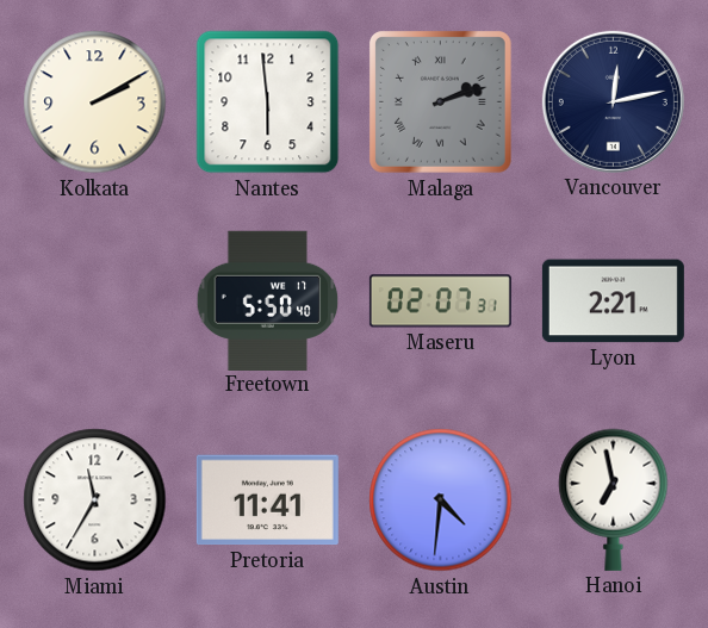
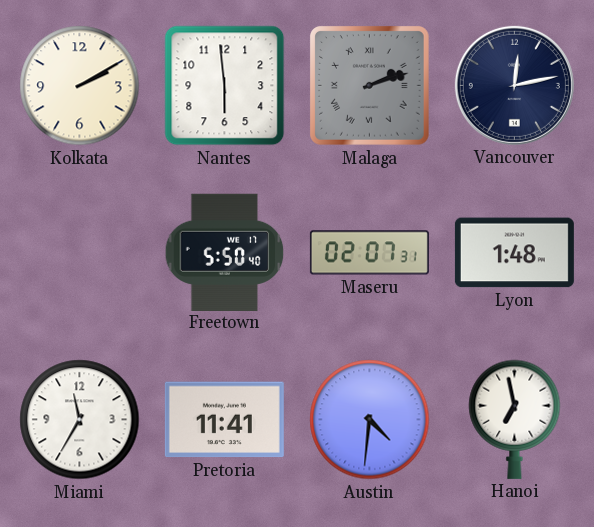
Lyon: 2:21 -> 1:48
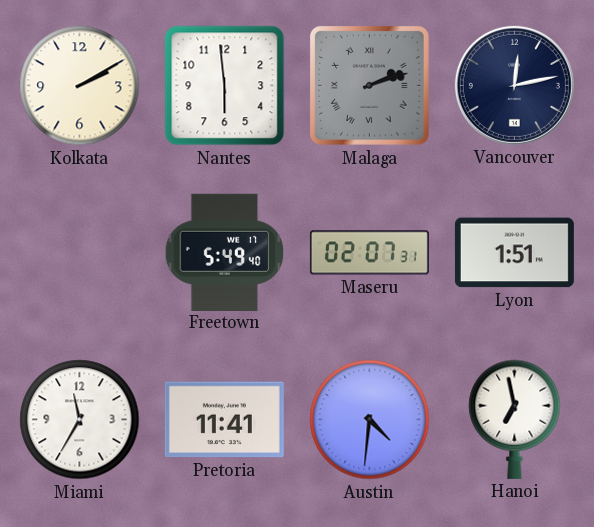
Freetown: 5:50 -> 5:49
Lyon: 1:48 -> 1:51
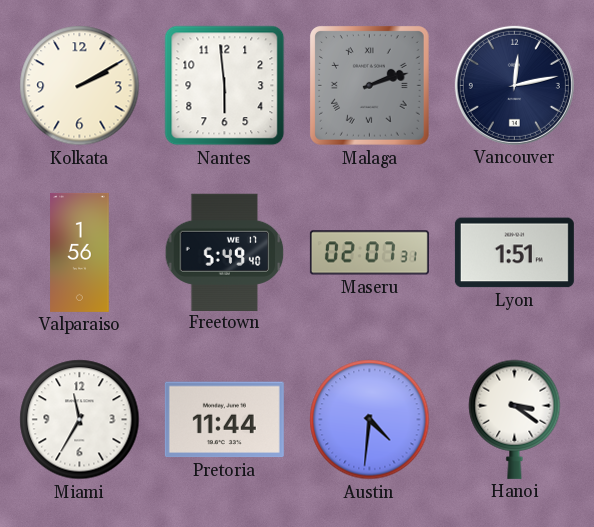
Valparaiso: none -> 1:56
Pretoria: 11:41 -> 11:44
Hanoi: 6:58 -> 3:21
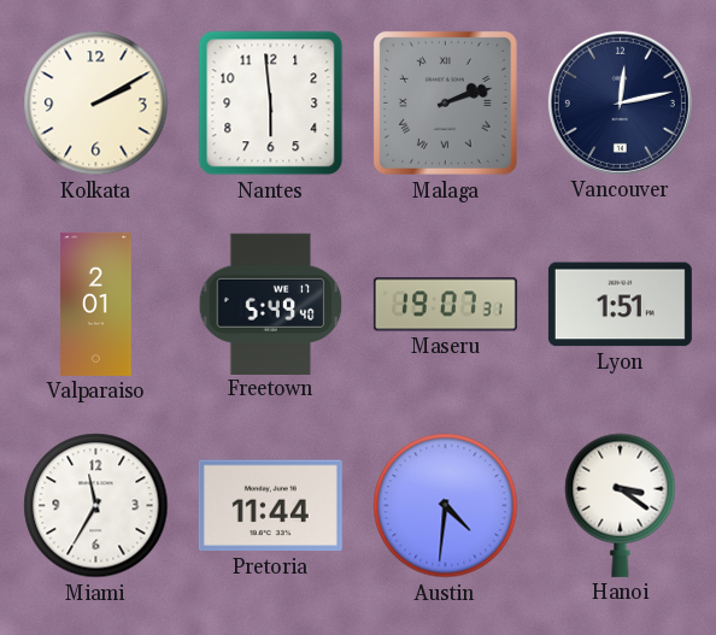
Valparaiso: 1:56 -> 2:01
Maseru: 02:07 -> 19:07
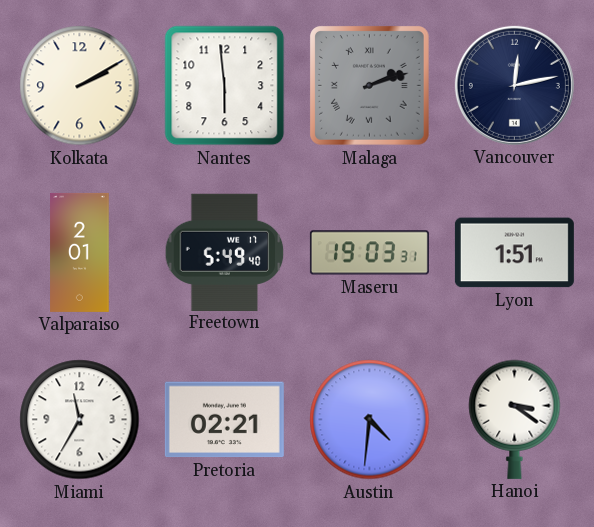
Maseru: 19:07 -> 19:03
Pretoria: 11:44 -> 02:21
